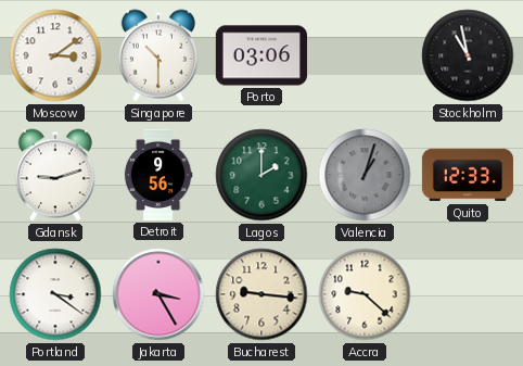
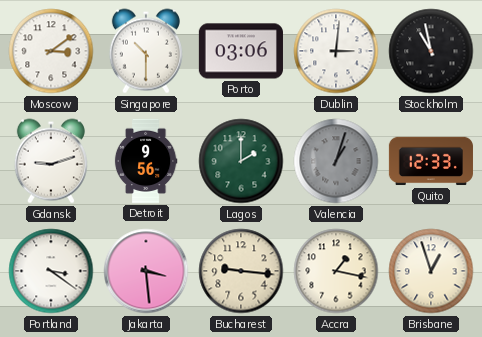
Dublin: none -> 3:01
Jakarta: 3:25 -> 3:29
Accra: 9:22 -> 1:17
Brisbane: none -> 12:57
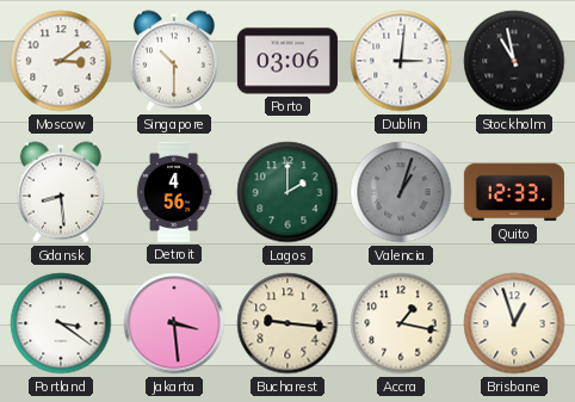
Gdansk: 9:12 -> 8:29
Detroit: 9:56 -> 4:56
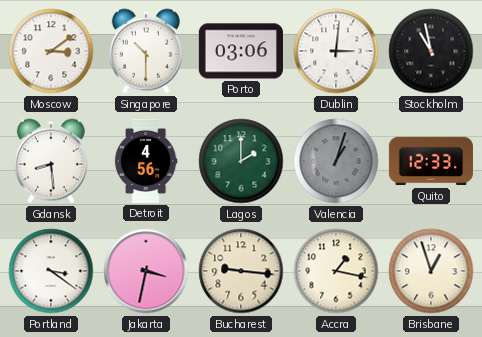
Jakarta: 3:29 -> 3:32
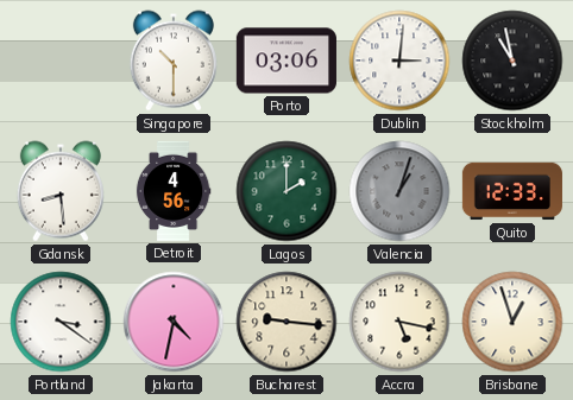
Moscow: 3:09 -> none
Jakarta: 3:32 -> 4:32
Accra: 1:17 -> 5:17
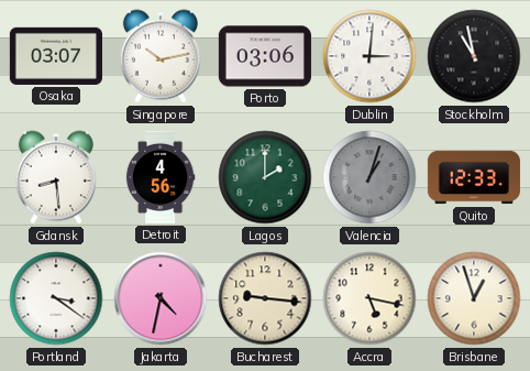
Osaka: none -> 03:07
Singapore: 10:30 -> 10:13
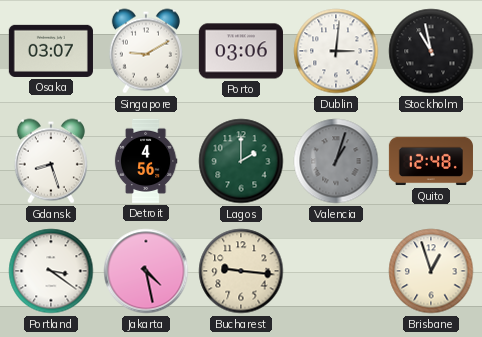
Singapore: 10:13 -> 9:10
Gdansk: 8:29 -> 8:27
Quito: 12:33 -> 12:48
Jakarta: 4:32 -> 4:28
Accra: 5:17 -> none
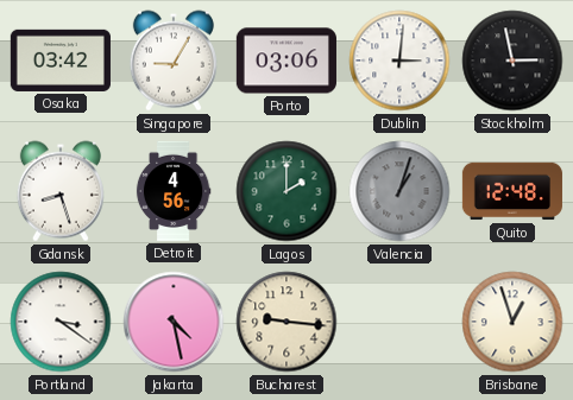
Osaka: 03:07 -> 03:42
Singapore: 9:10 -> 9:05
Stockholm: 10:58 -> 2:58
